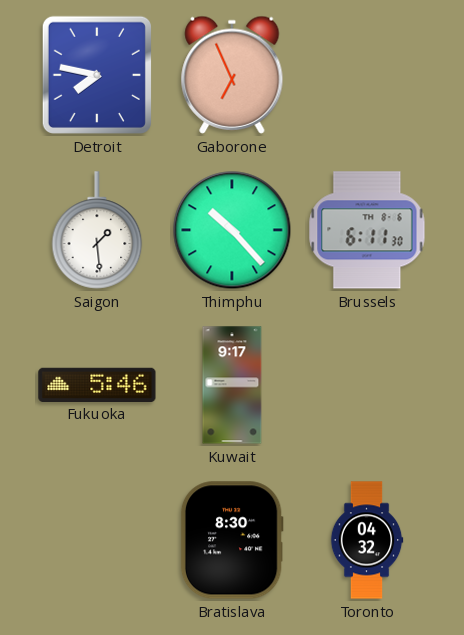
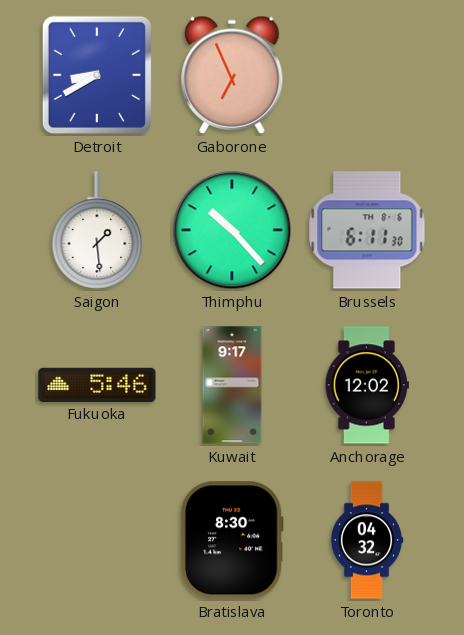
Detroit: 7:47 -> 8:40
Anchorage: none -> 12:02
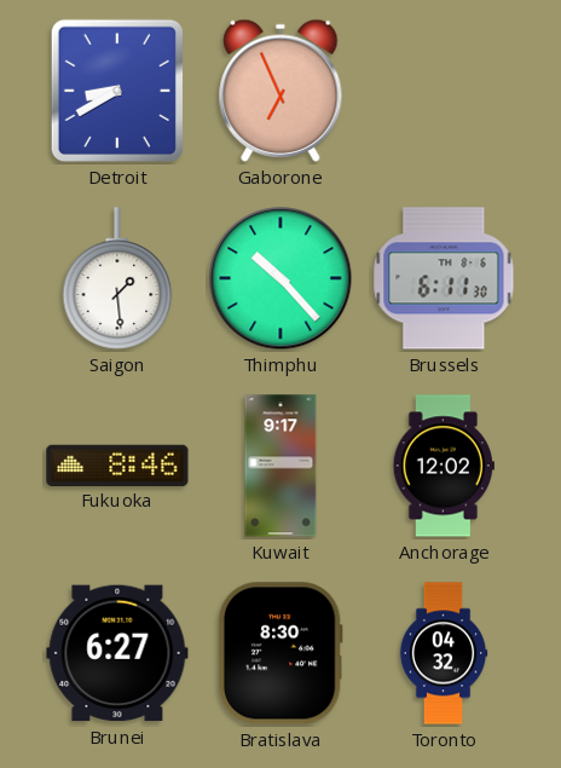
Fukuoka: 5:46 -> 8:46
Brunei: none -> 6:27
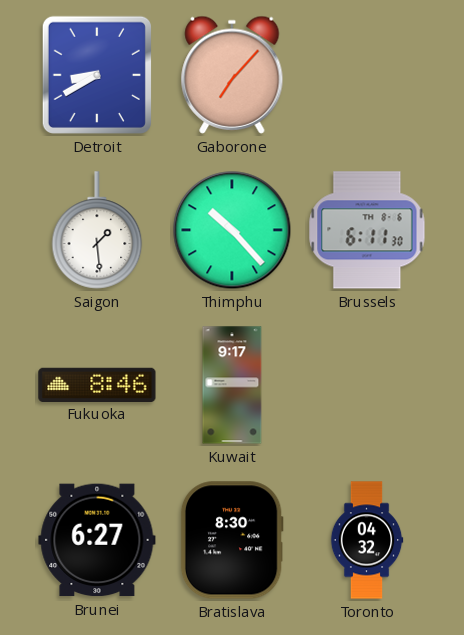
Gaborone: 6:56 -> 7:07
Anchorage: 12:02 -> none
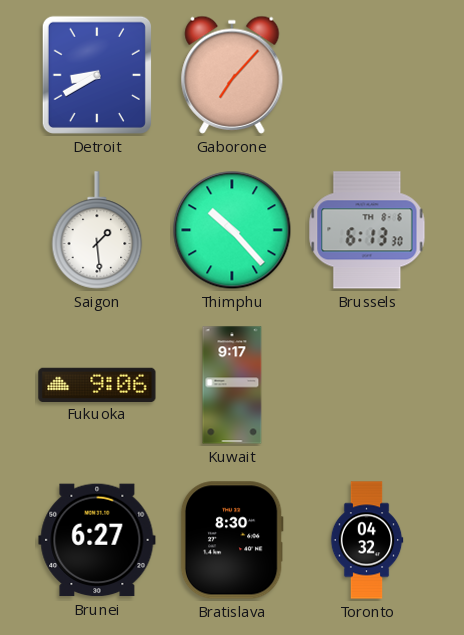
Brussels: 6:11 -> 6:13
Fukuoka: 8:46 -> 9:06
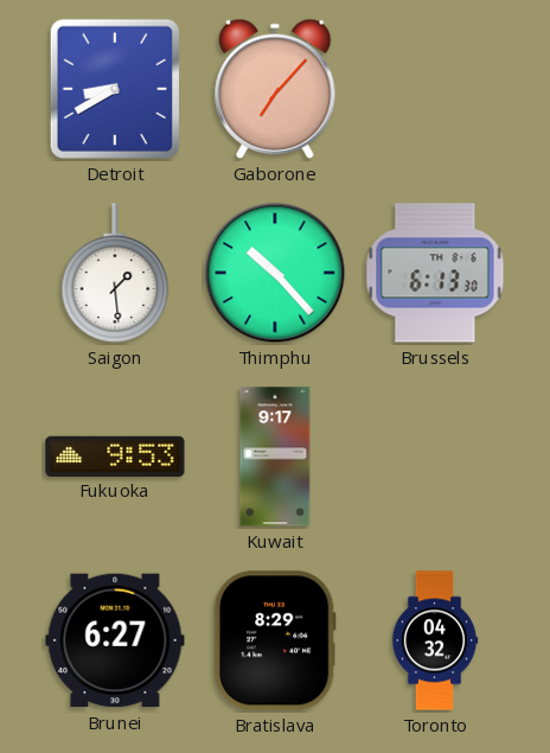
Fukuoka: 9:06 -> 9:53
Bratislava: 8:30 -> 8:29
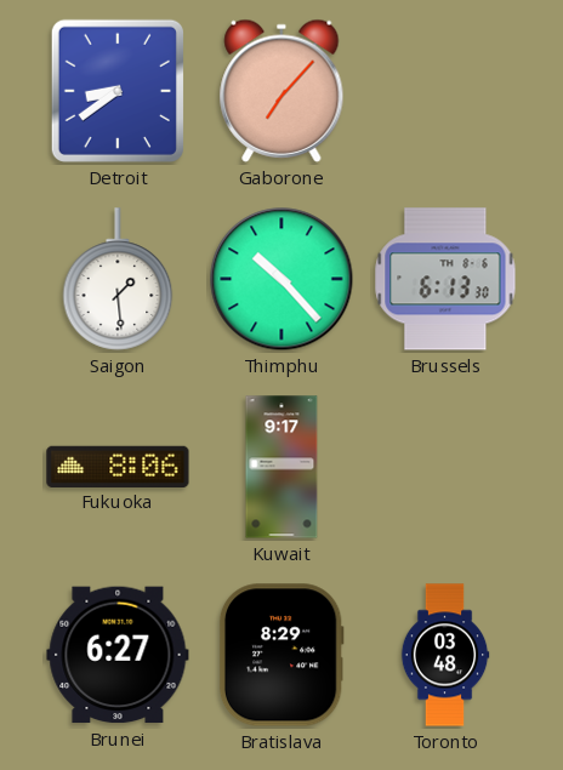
Detroit: 8:40 -> 8:39
Fukuoka: 9:53 -> 8:06
Toronto: 04:32 -> 03:48
